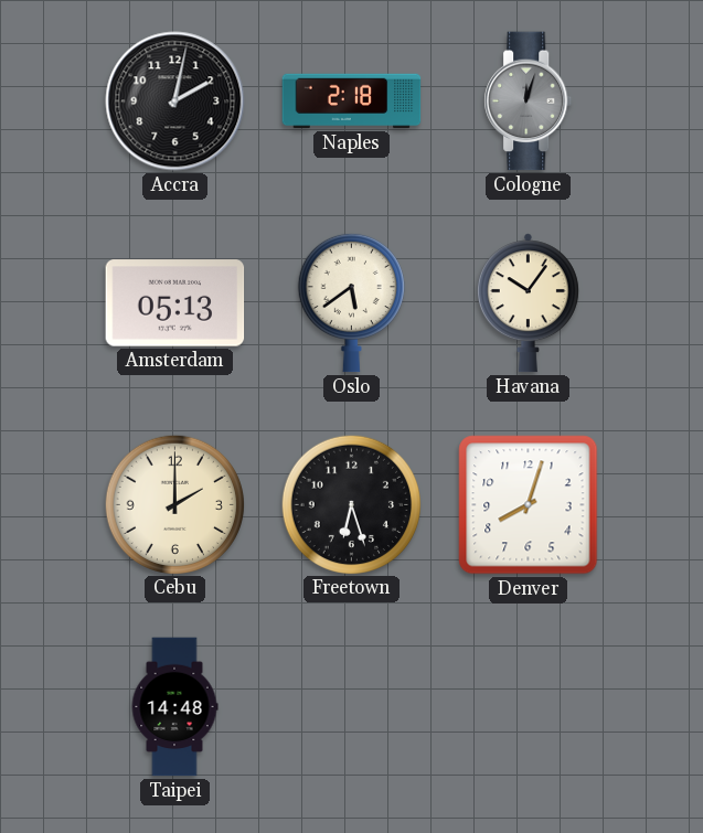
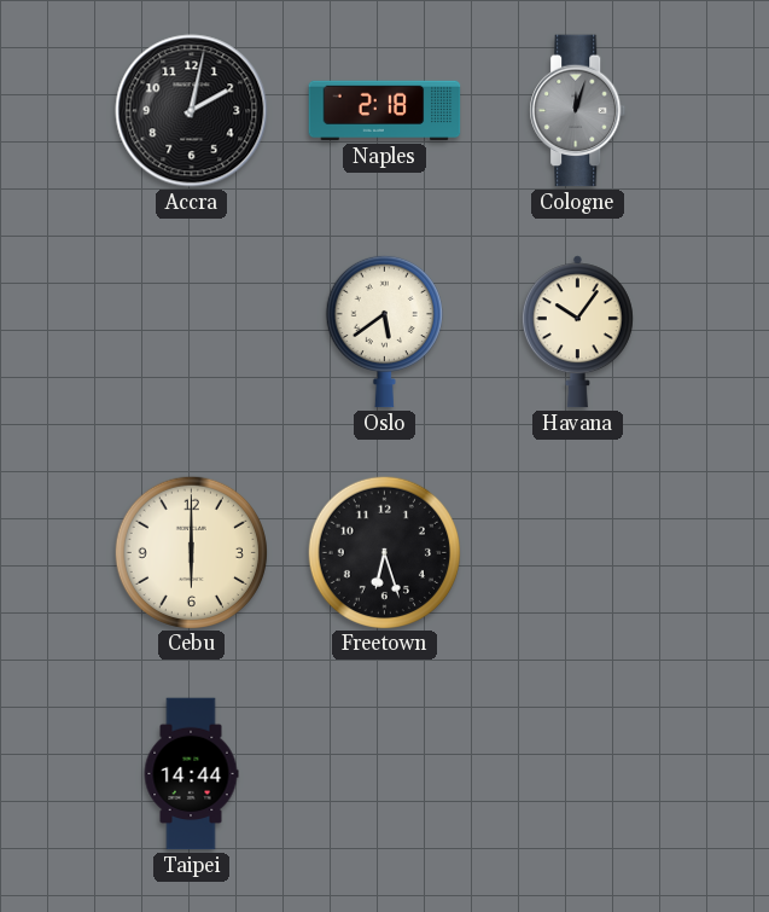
Amsterdam: 05:13 -> none
Cebu: 2:00 -> 6:00
Denver: 8:03 -> none
Taipei: 14:48 -> 14:44
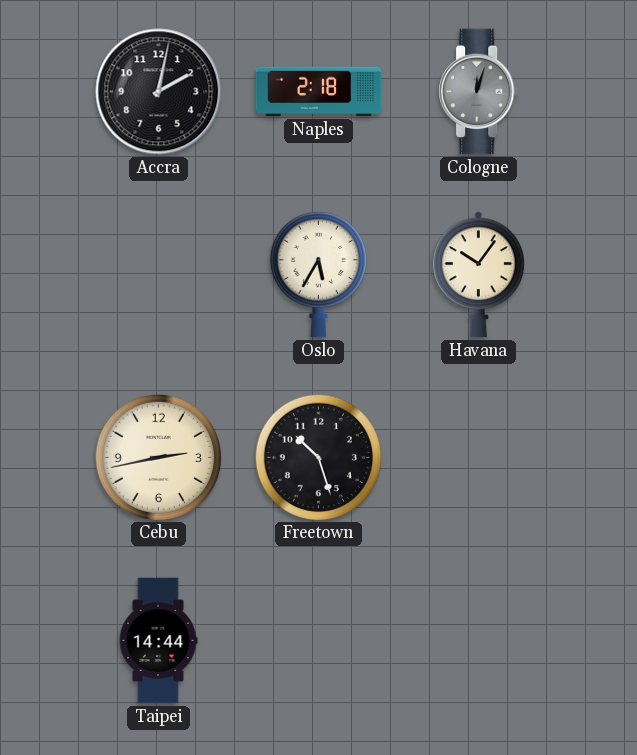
Oslo: 5:39 -> 5:35
Cebu: 6:00 -> 2:43
Freetown: 6:27 -> 10:27
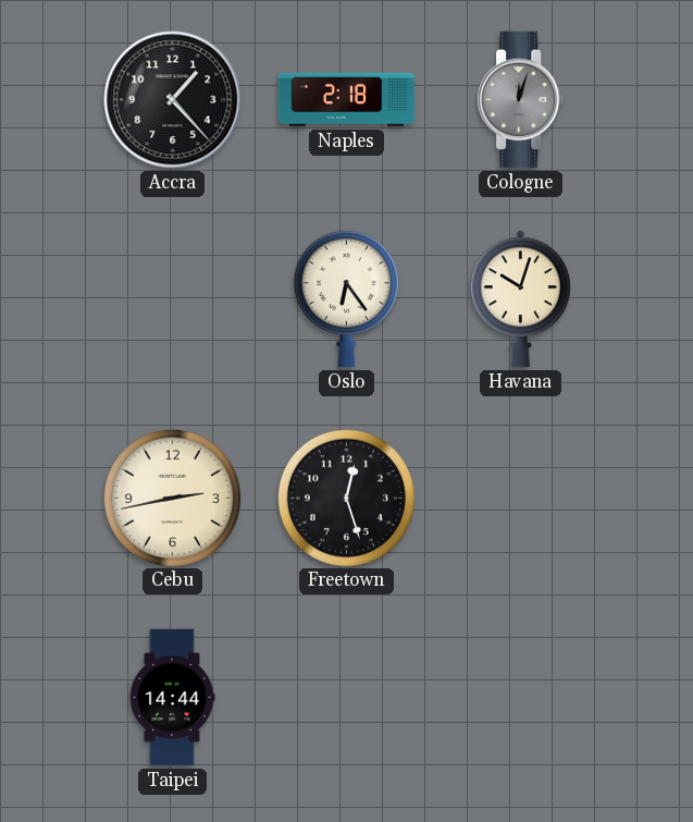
Accra: 2:02 -> 1:23
Oslo: 5:35 -> 6:24
Havana: 10:06 -> 10:03
Freetown: 10:27 -> 12:27
